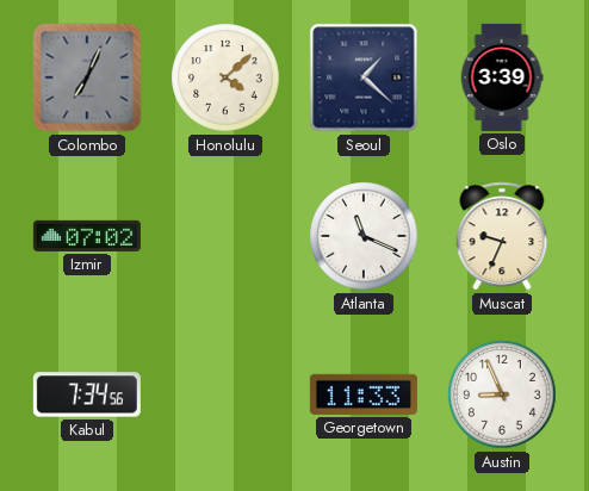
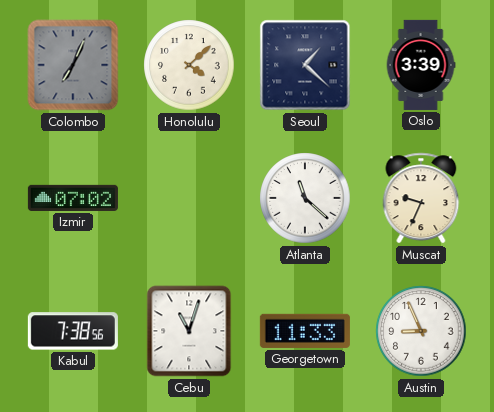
Atlanta: 11:19 -> 11:22
Kabul: 7:34 -> 7:38
Cebu: none -> 11:03
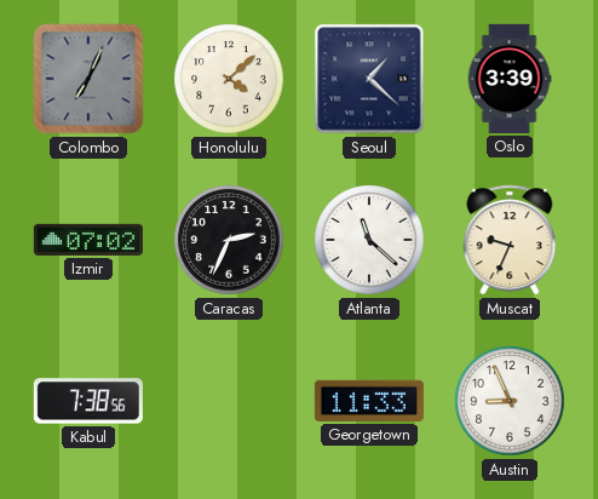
Caracas: none -> 2:34
Cebu: 11:03 -> none
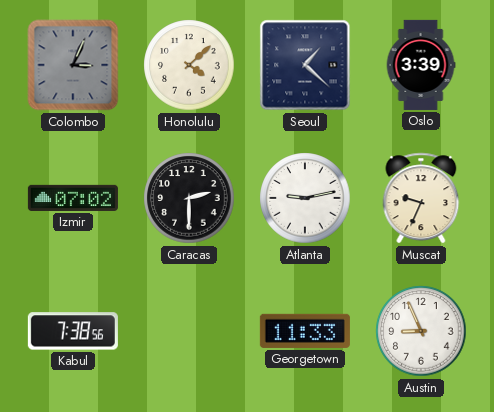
Colombo: 7:04 -> 3:04
Caracas: 2:34 -> 2:30
Atlanta: 11:22 -> 9:13
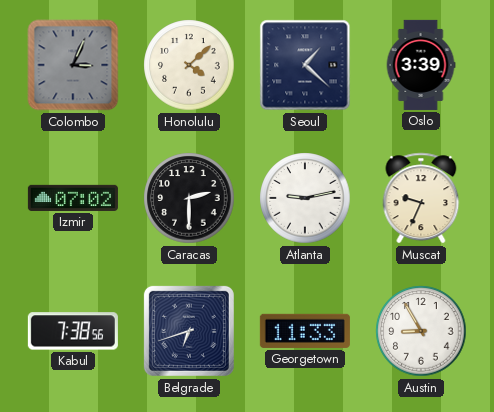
Belgrade: none -> 6:42
Austin: 8:56 -> 8:55
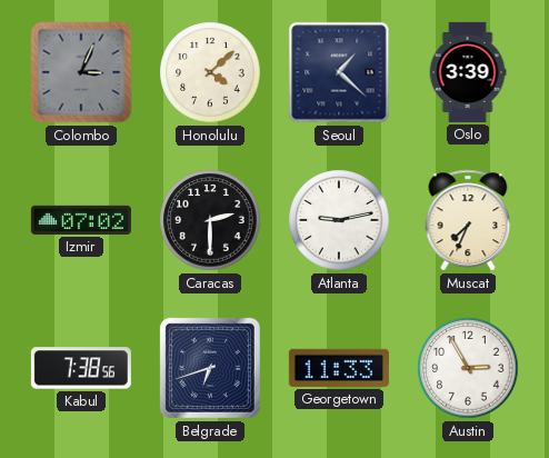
Muscat: 9:34 -> 7:34
Austin: 8:55 -> 2:55
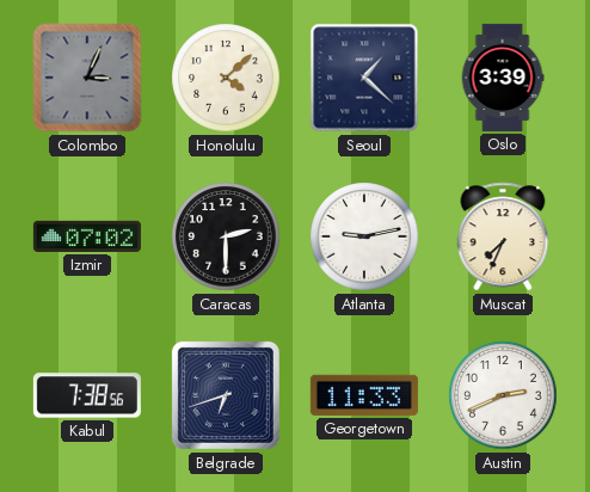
Austin: 2:55 -> 2:41
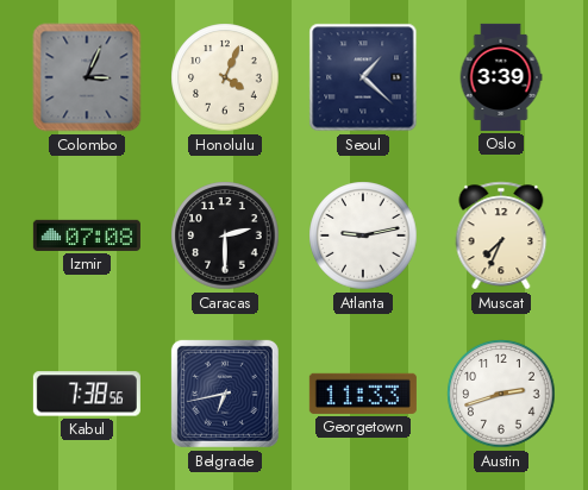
Honolulu: 4:08 -> 4:04
Izmir: 07:02 -> 07:08
Belgrade: 6:42 -> 6:43
Austin: 2:41 -> 2:42
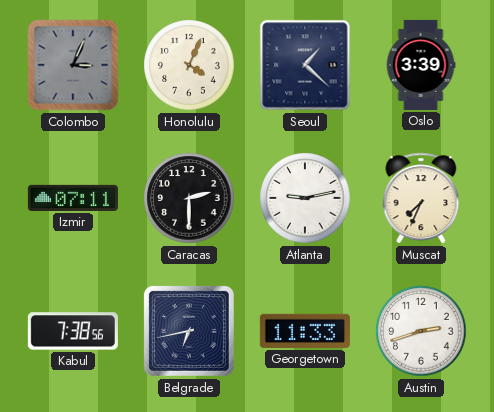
Izmir: 07:08 -> 07:11
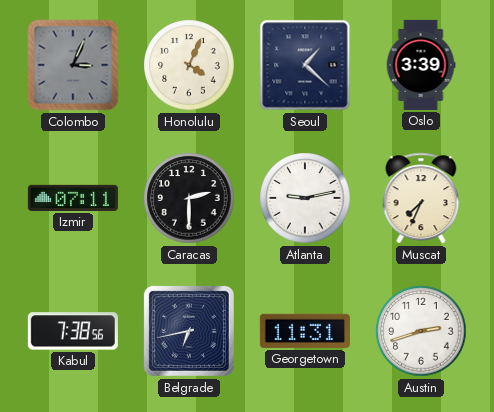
Georgetown: 11:33 -> 11:31
